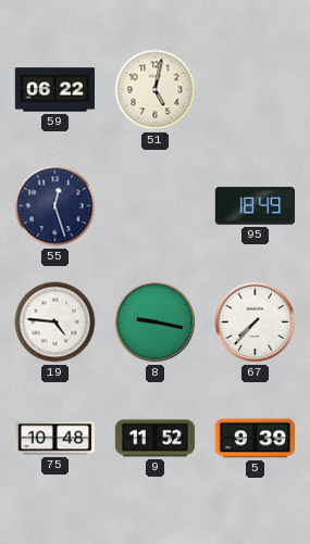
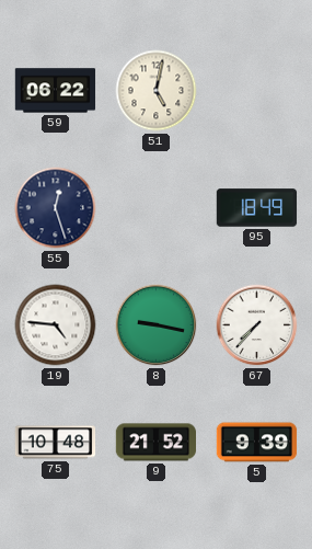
9: 11:52 -> 21:52
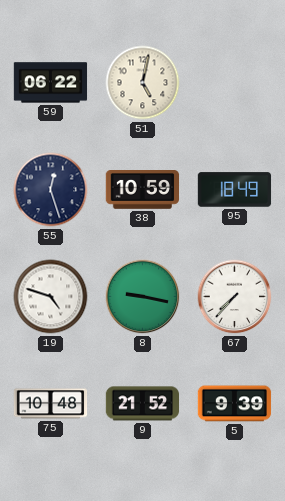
38: none -> 10:59
19: 4:46 -> 4:48
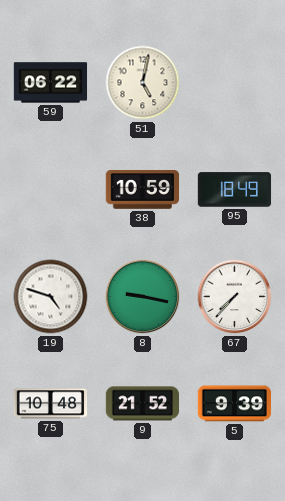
55: 12:27 -> none
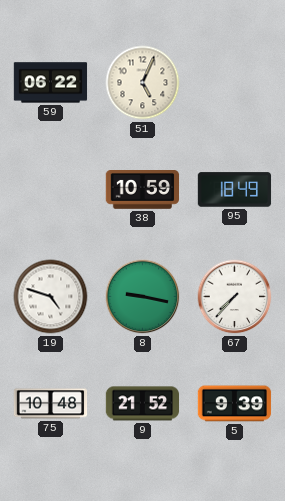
51: 5:02 -> 5:04
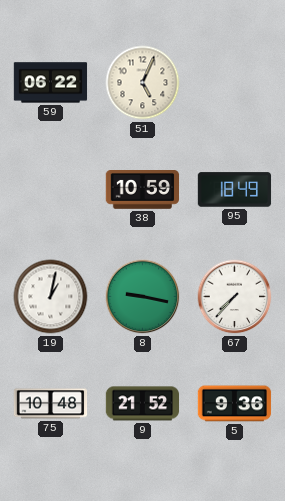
19: 4:48 -> 1:02
5: 9:39 -> 9:36
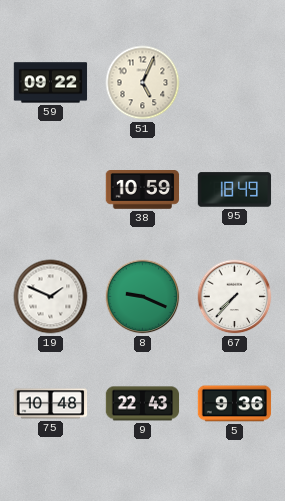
59: 06:22 -> 09:22
19: 1:02 -> 1:49
8: 9:17 -> 9:19
9: 21:52 -> 22:43
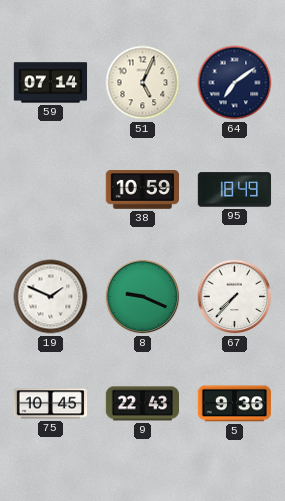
59: 09:22 -> 07:14
64: none -> 7:09
75: 10:48 -> 10:45
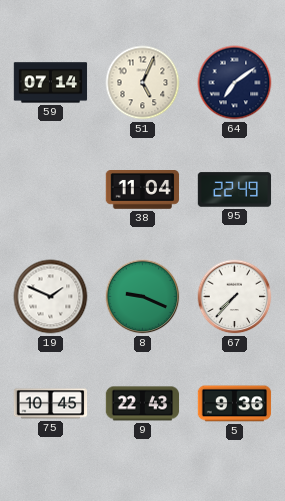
38: 10:59 -> 11:04
95: 18:49 -> 22:49
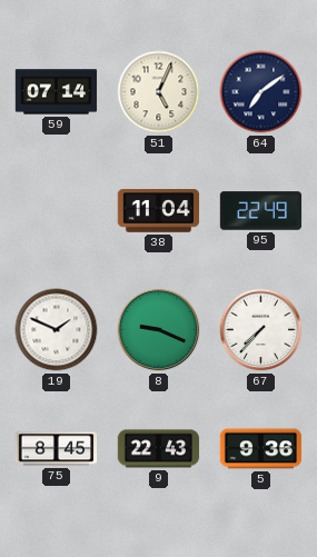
75: 10:45 -> 8:45
